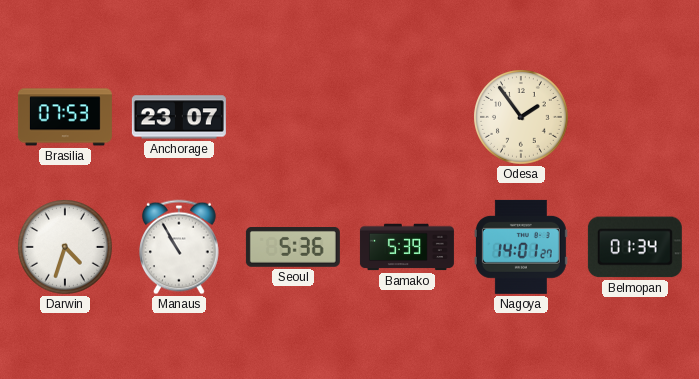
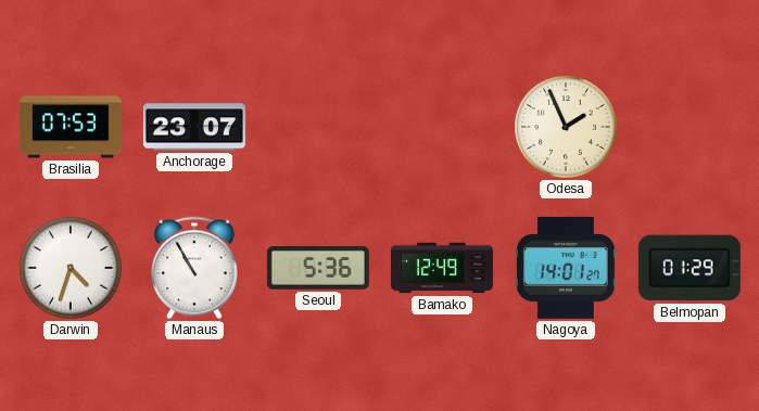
Odesa: 1:54 -> 1:56
Bamako: 5:39 -> 12:49
Belmopan: 01:34 -> 01:29
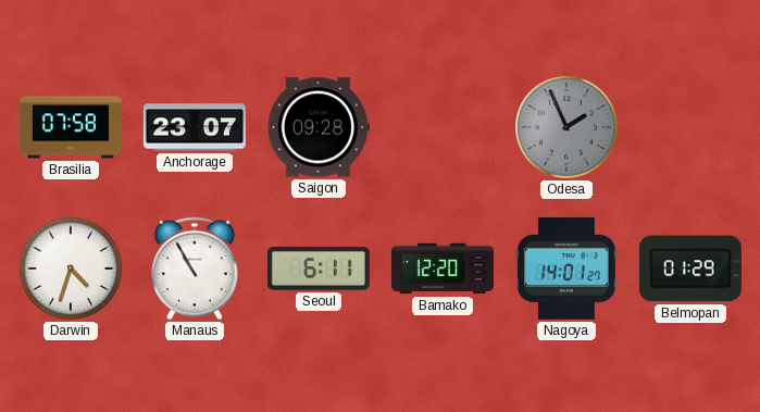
Brasilia: 07:53 -> 07:58
Saigon: none -> 09:28
Odesa dial: cream -> grey
Seoul: 5:36 -> 6:11
Bamako: 12:49 -> 12:20
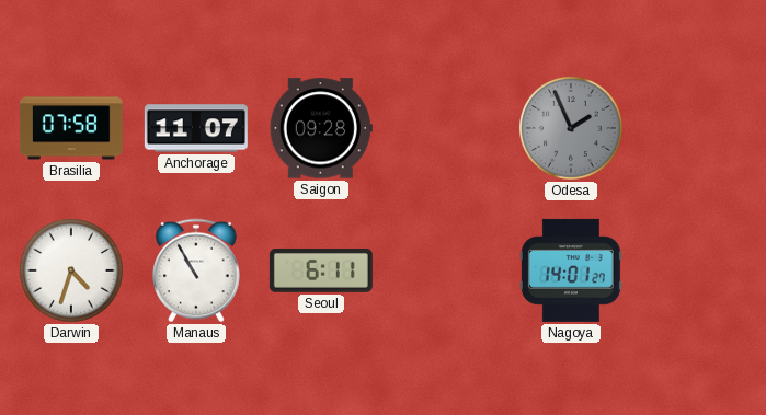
Anchorage: 23:07 -> 11:07
Bamako: 12:20 -> none
Belmopan: 01:29 -> none
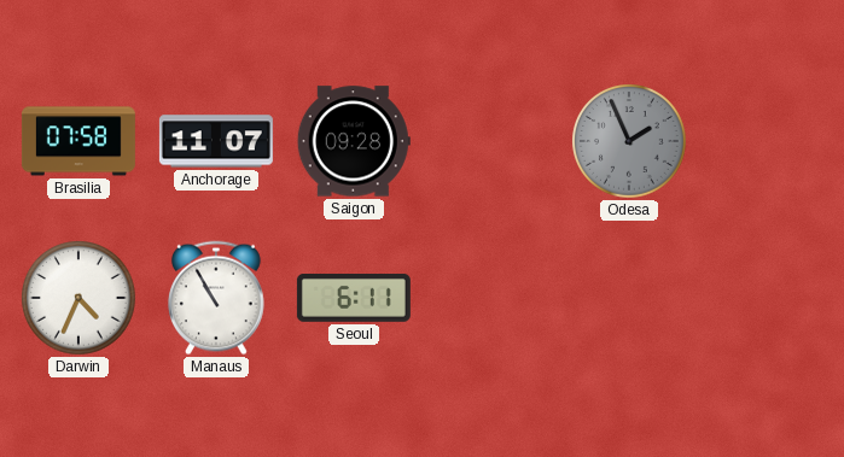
Darwin: 4:33 -> 4:34
Nagoya: 14:01 -> none
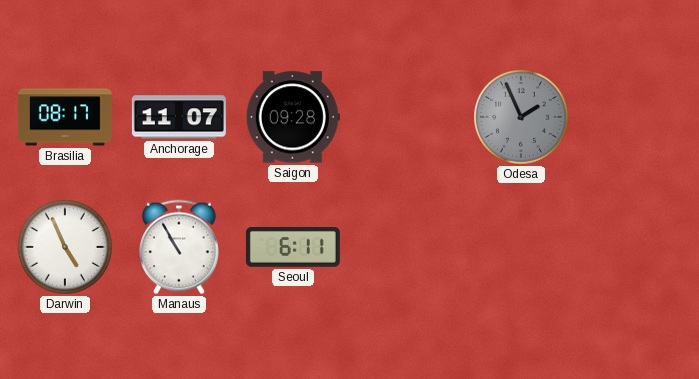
Brasilia: 07:58 -> 08:17
Darwin: 4:34 -> 4:56
